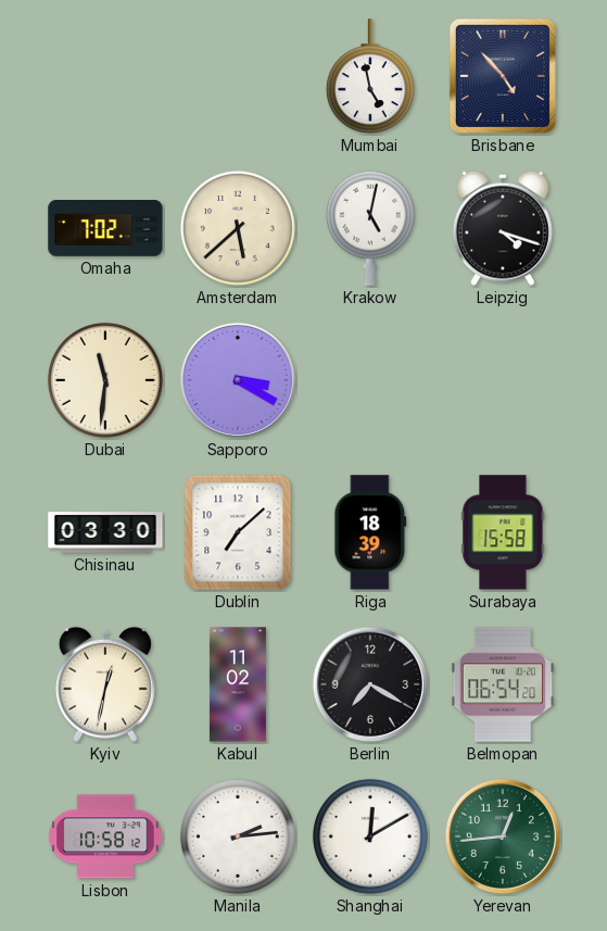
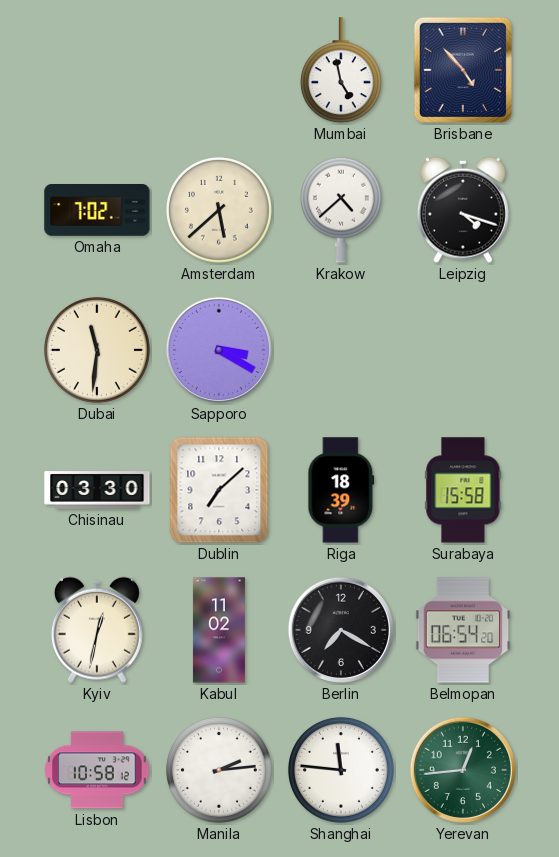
Krakow: 5:02 -> 4:38
Shanghai: 12:10 -> 11:46
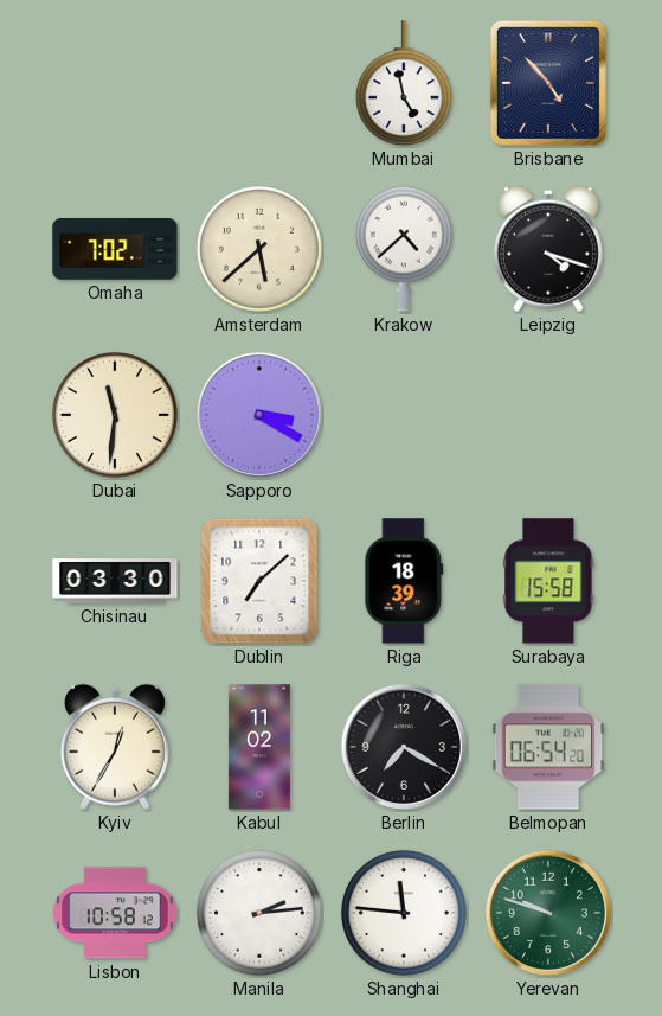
Kyiv: 12:32 -> 12:35
Yerevan: 12:44 -> 9:48
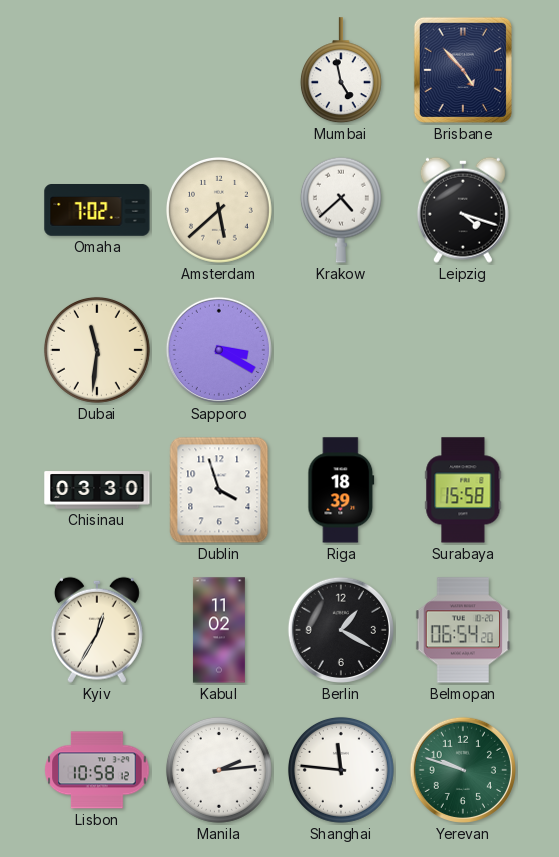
Dublin: 7:08 -> 3:57
Berlin: 7:20 -> 1:20
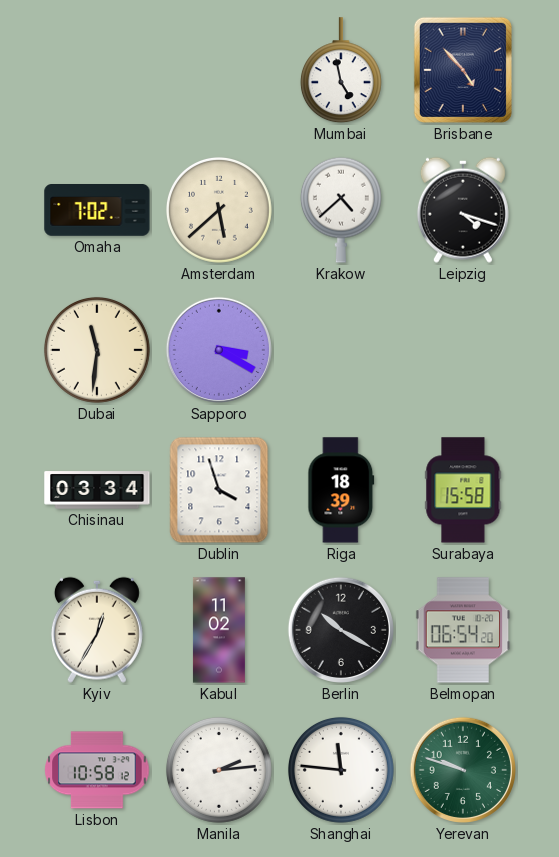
Chisinau: 03:30 -> 03:34
Berlin: 1:20 -> 10:20
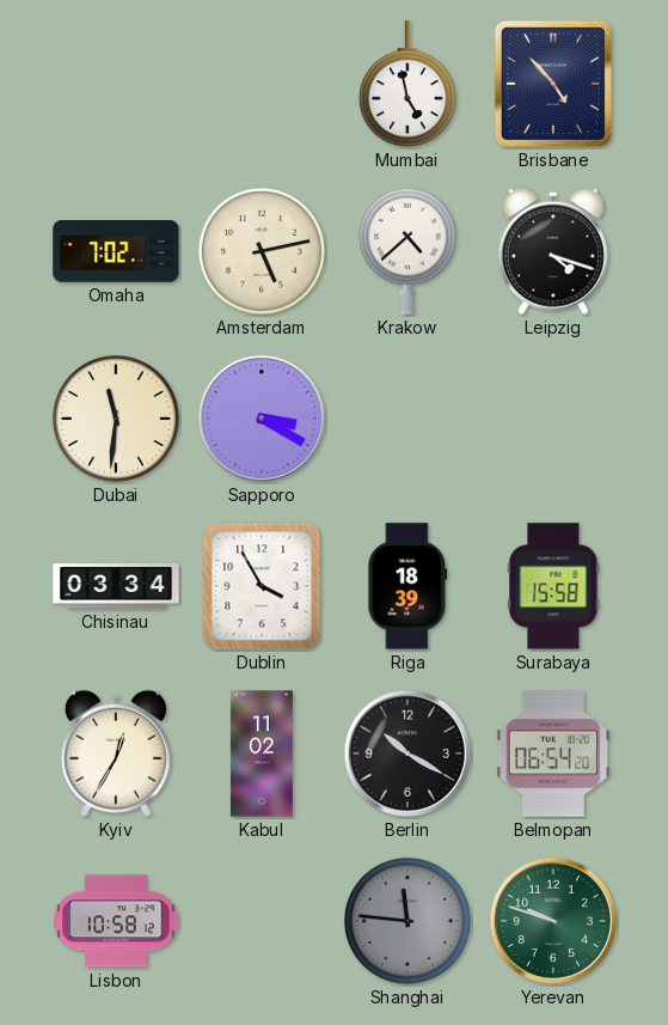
Amsterdam: 5:38 -> 5:13
Dublin: 3:57 -> 3:55
Manila: 2:14 -> none
Shanghai dial: white -> grey
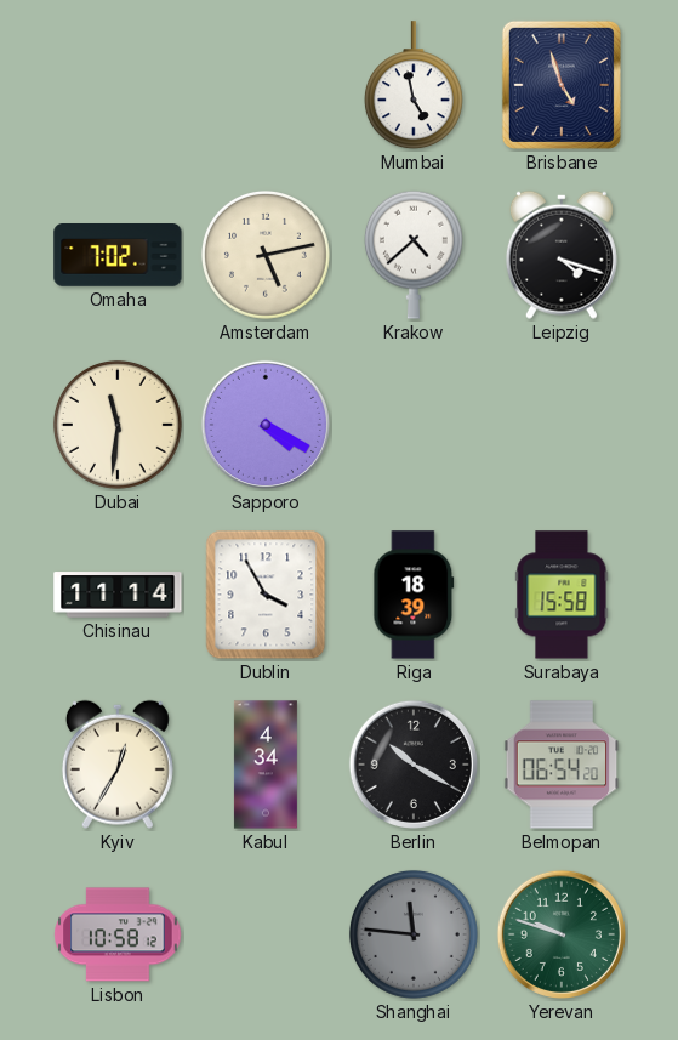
Brisbane: 4:53 -> 4:57
Sapporo: 3:20 -> 4:20
Chisinau: 03:34 -> 11:14
Kabul: 11:02 -> 4:34
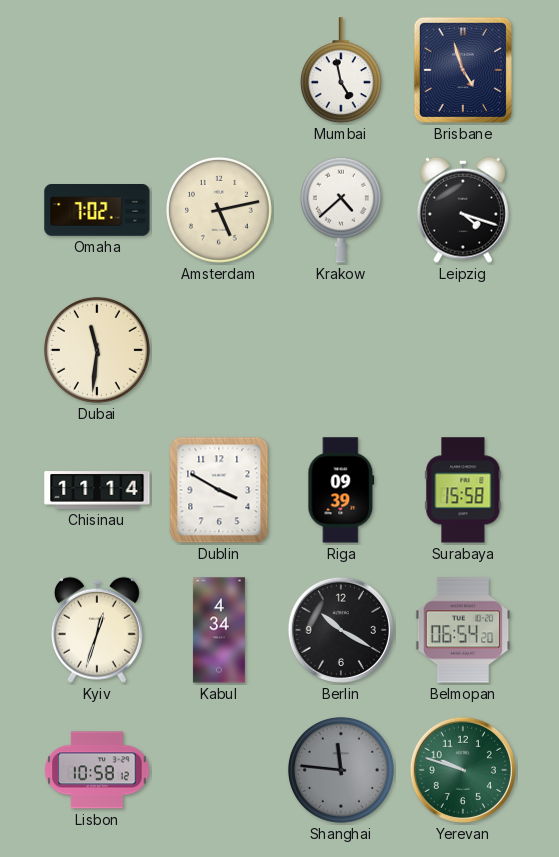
Sapporo: 4:20 -> none
Dublin: 3:55 -> 3:50
Riga: 18:39 -> 09:39
Kyiv: 12:35 -> 12:33
